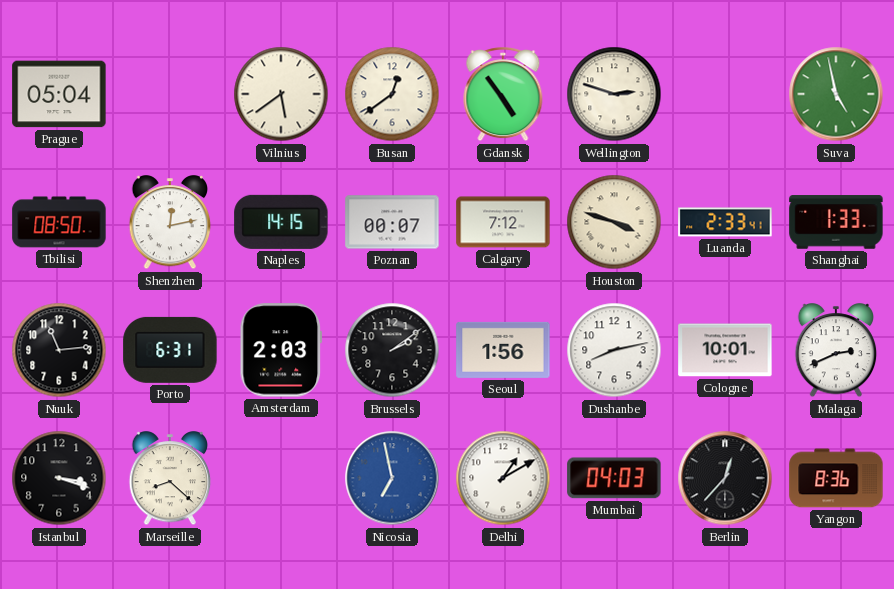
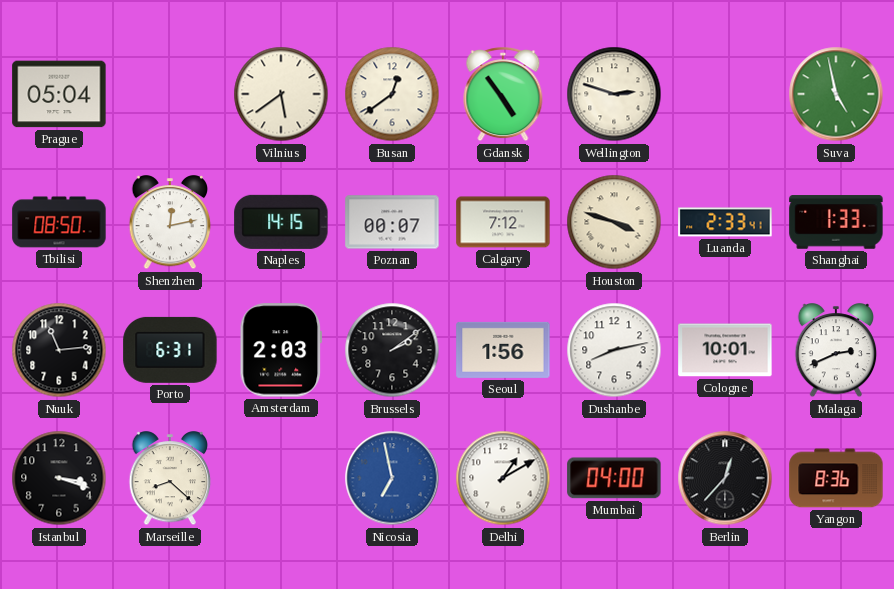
Mumbai: 04:03 -> 04:00
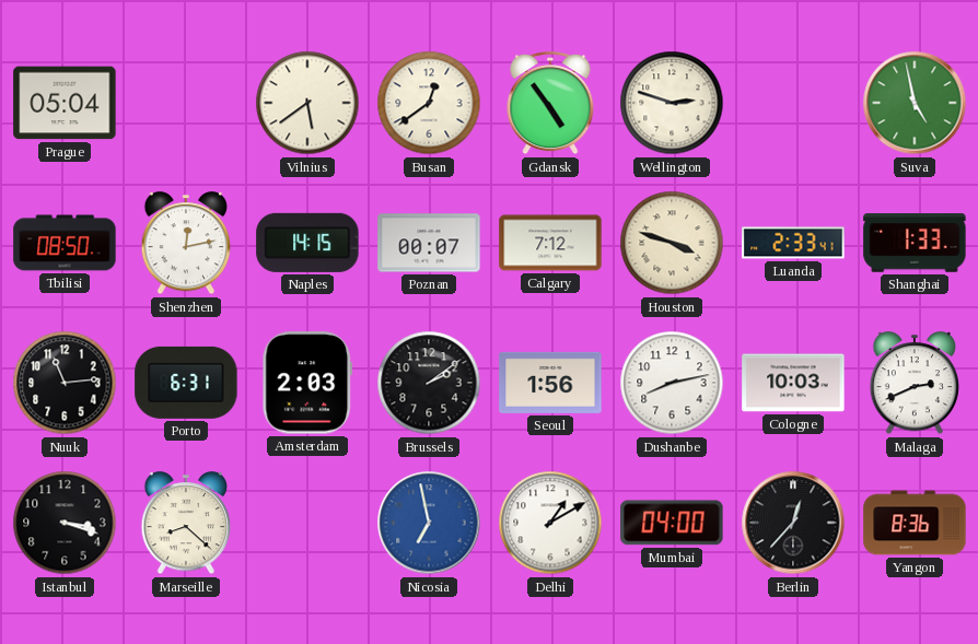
Cologne: 10:01 -> 10:03
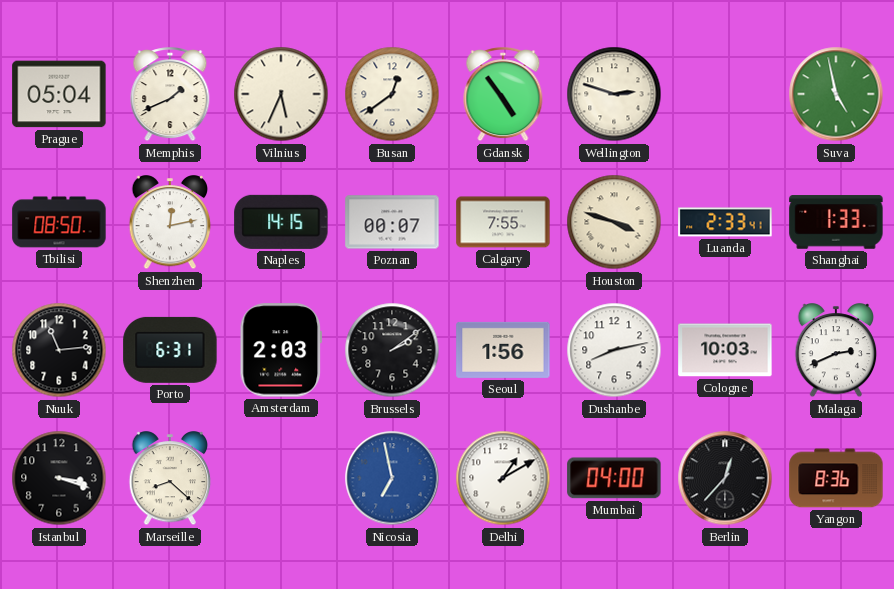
Memphis: none -> 1:41
Vilnius: 5:39 -> 5:34
Calgary: 7:12 -> 7:55
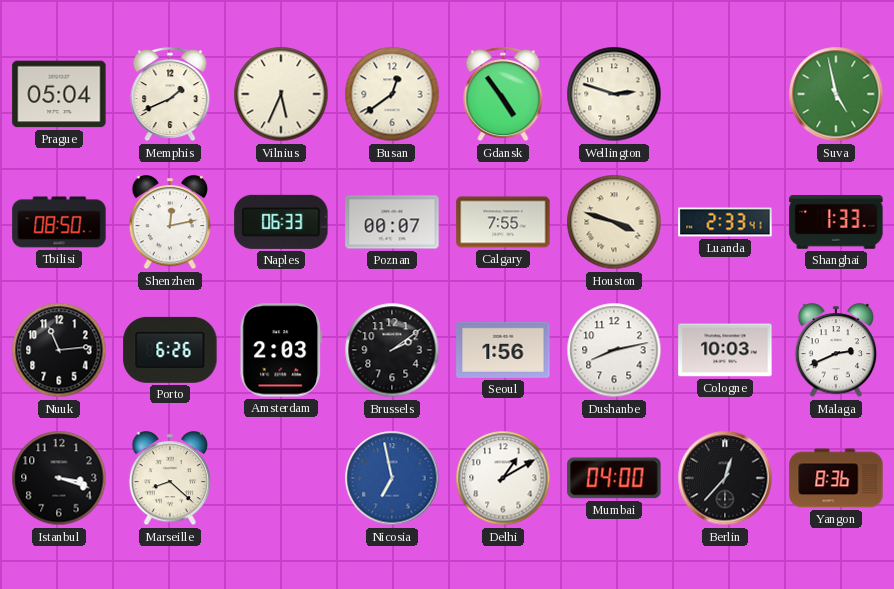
Naples: 14:15 -> 06:33
Porto: 6:31 -> 6:26
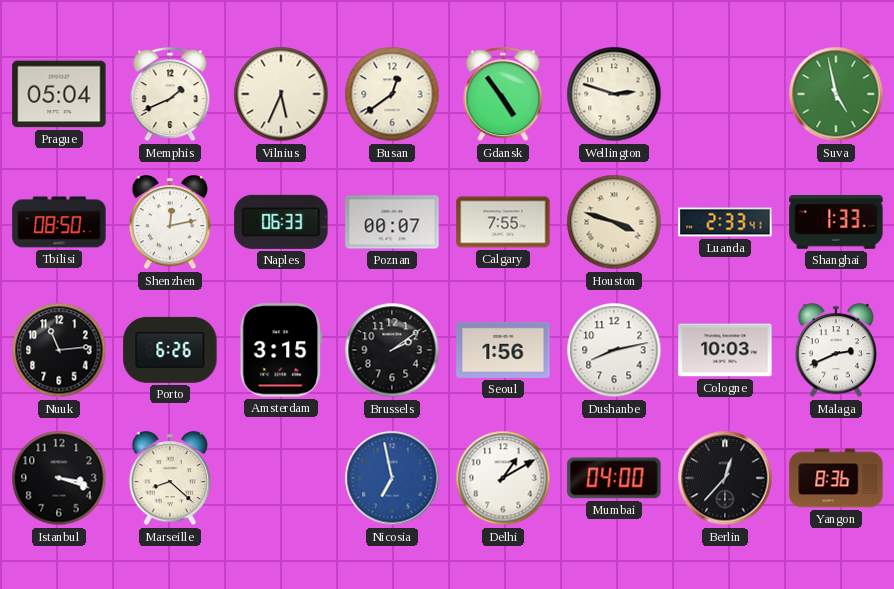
Amsterdam: 2:03 -> 3:15
